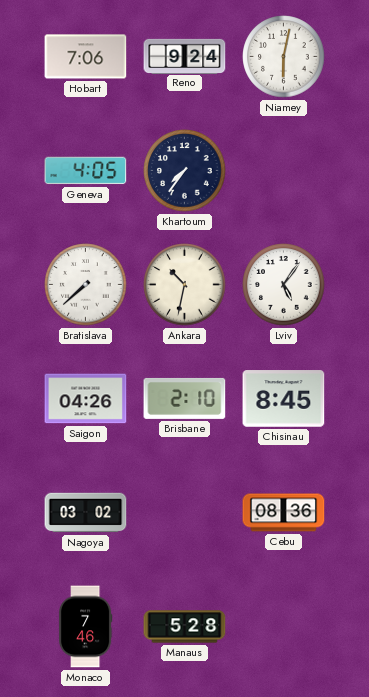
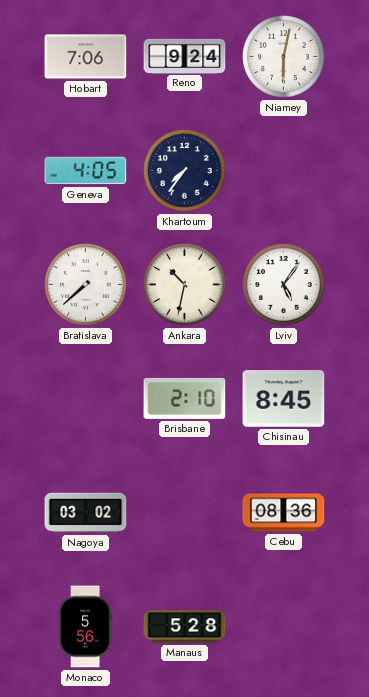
Saigon: 04:26 -> none
Monaco: 7:46 -> 5:56
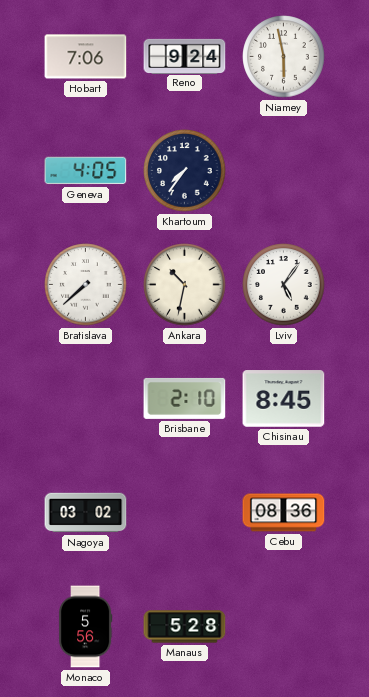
Niamey: 6:02 -> 5:58
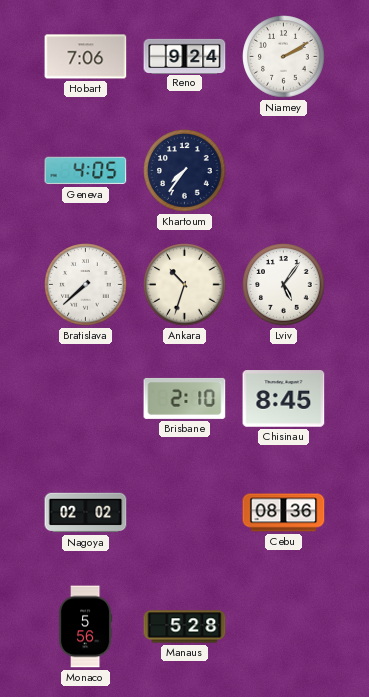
Niamey: 5:58 -> 2:10
Ankara: 10:32 -> 10:33
Nagoya: 03:02 -> 02:02
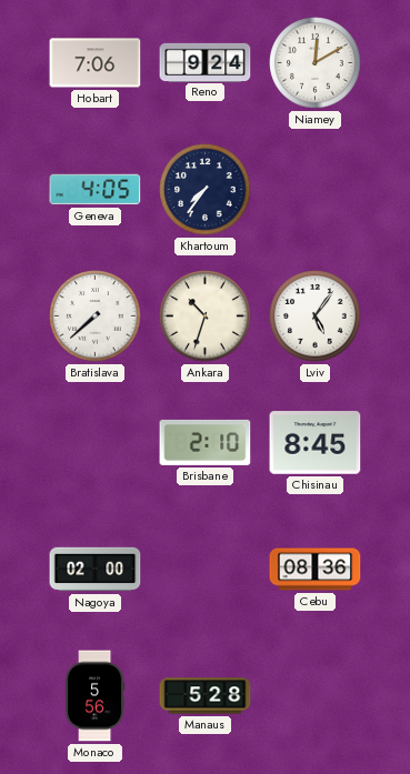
Niamey: 2:10 -> 12:10
Nagoya: 02:02 -> 02:00
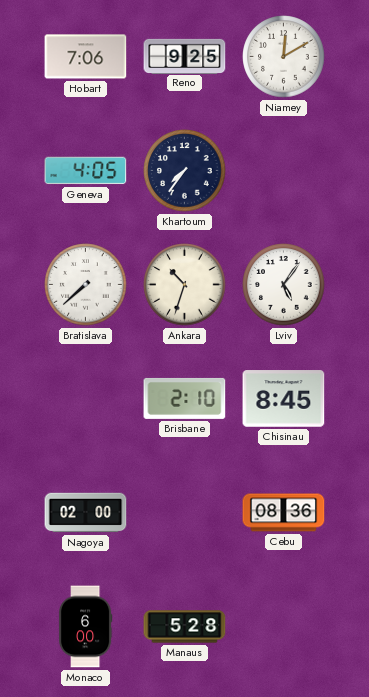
Reno: 9:24 -> 9:25
Monaco: 5:56 -> 6:00
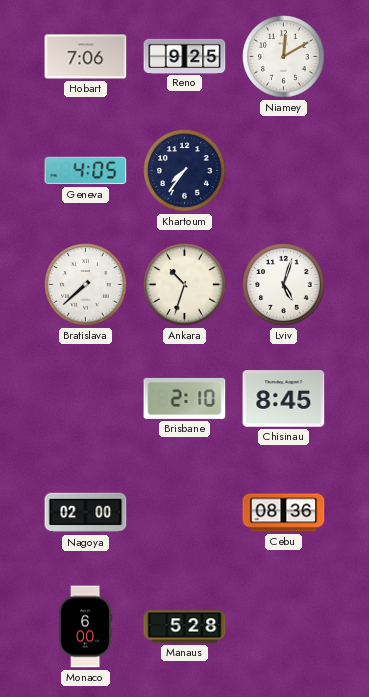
Lviv: 5:06 -> 5:03
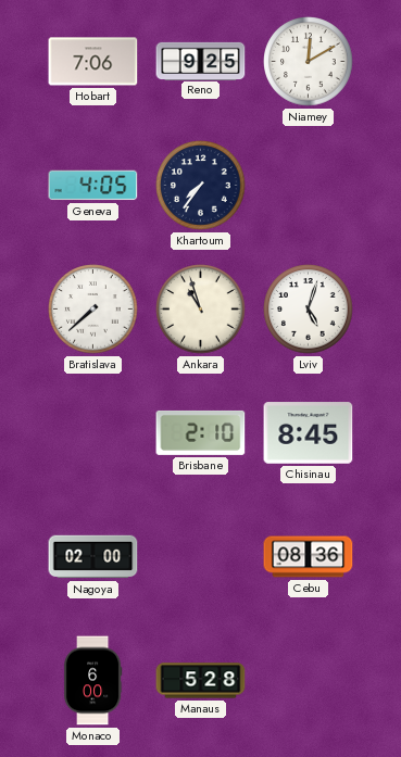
Ankara: 10:33 -> 10:57
